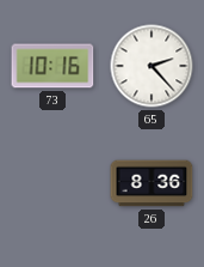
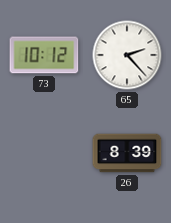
73: 10:16 -> 10:12
26: 8:36 -> 8:39
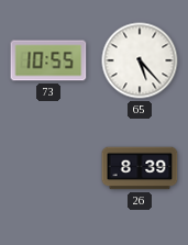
73: 10:12 -> 10:55
65: 2:23 -> 5:23
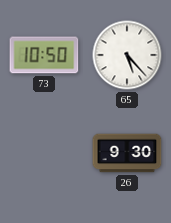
73: 10:55 -> 10:50
26: 8:39 -> 9:30
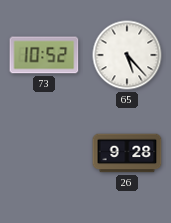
73: 10:50 -> 10:52
26: 9:30 -> 9:28
